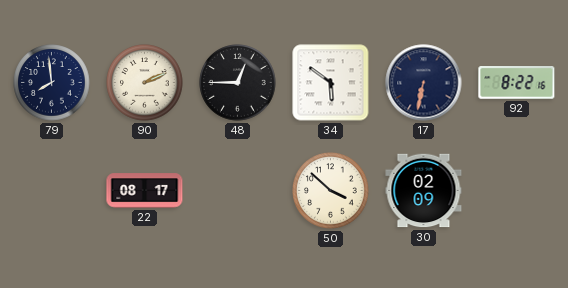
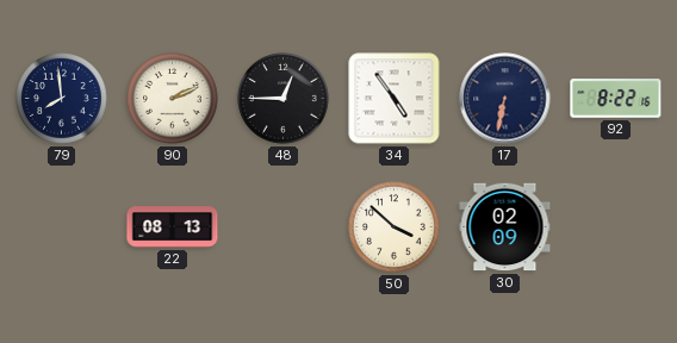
34: 5:51 -> 4:54
22: 08:17 -> 08:13
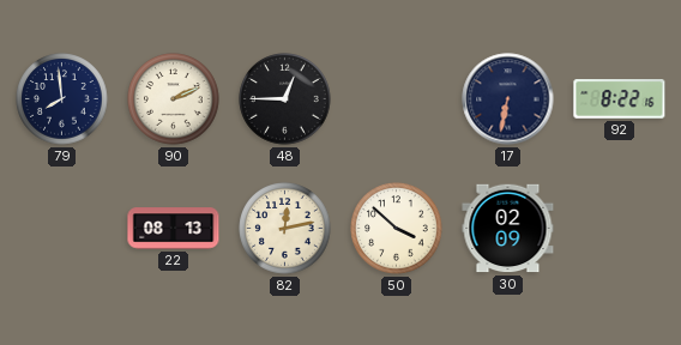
34: 4:54 -> none
82: none -> 12:13
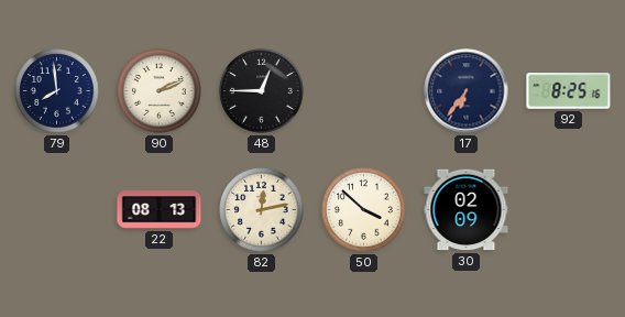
17: 6:32 -> 6:36
92: 8:22 -> 8:25
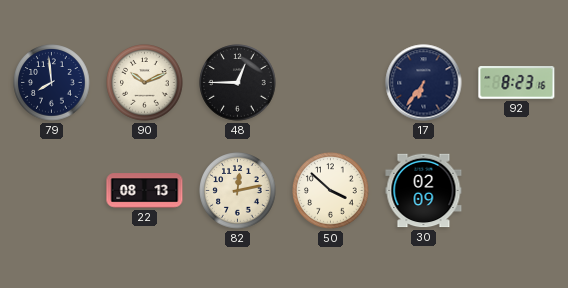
90: 2:11 -> 10:11
92: 8:25 -> 8:23
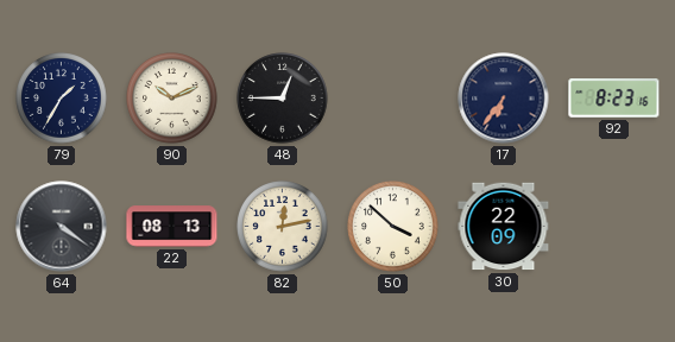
79: 7:59 -> 1:35
64: none -> 4:21
30: 02:09 -> 22:09
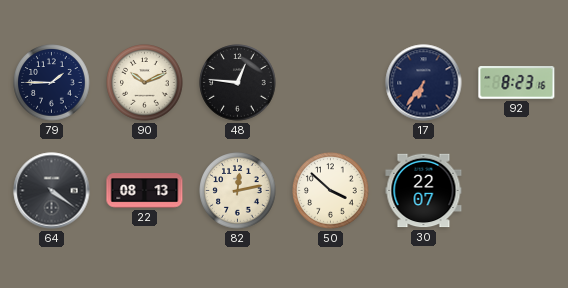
79: 1:35 -> 1:45
48: 12:45 -> 12:46
30: 22:09 -> 22:07
